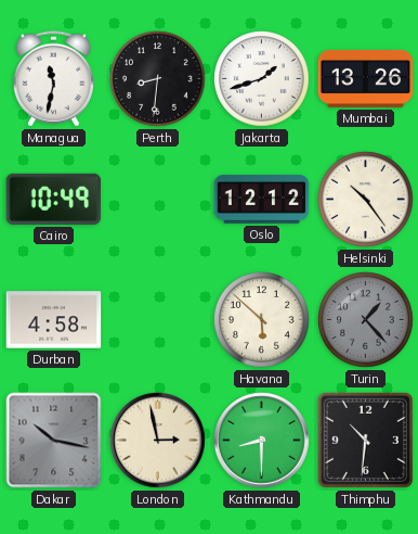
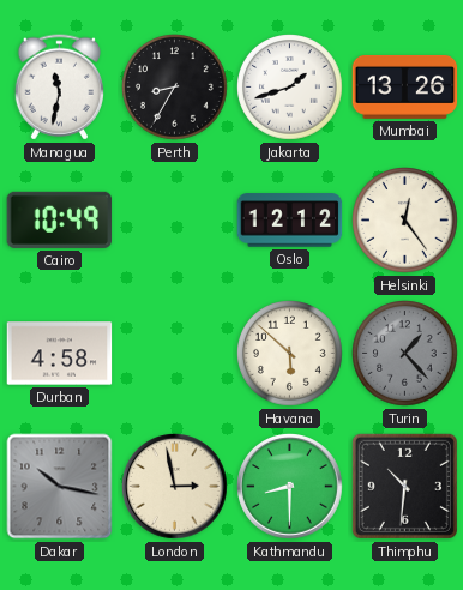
Perth: 8:31 -> 8:35
Helsinki: 10:24 -> 12:24
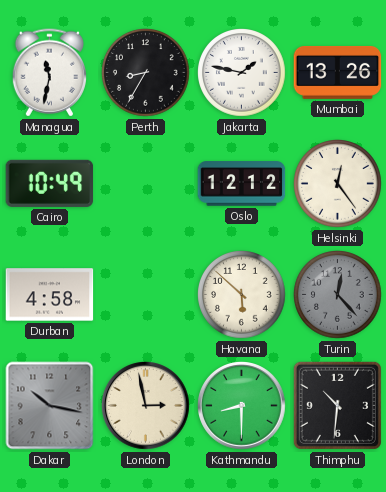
Jakarta: 1:42 -> 1:47
Turin: 1:23 -> 12:23
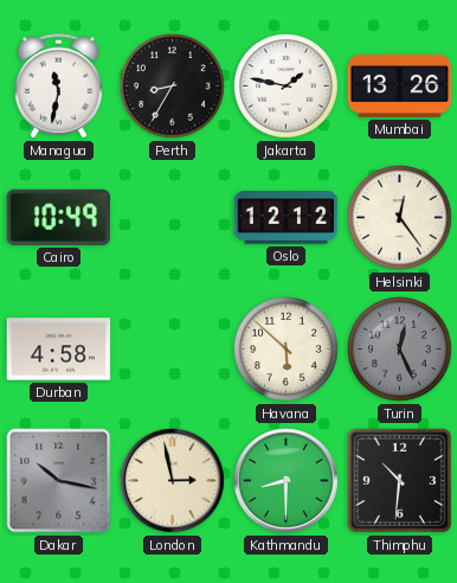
Turin: 12:23 -> 12:26
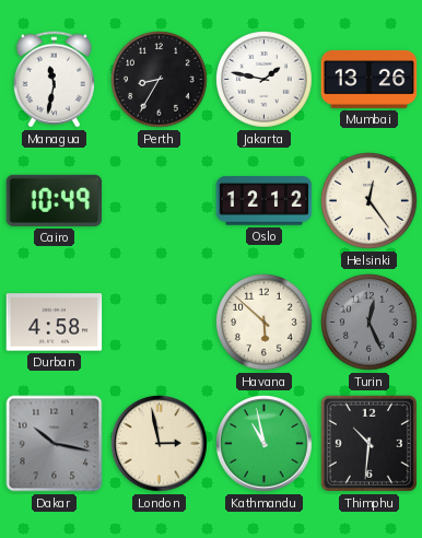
Kathmandu: 8:30 -> 10:58
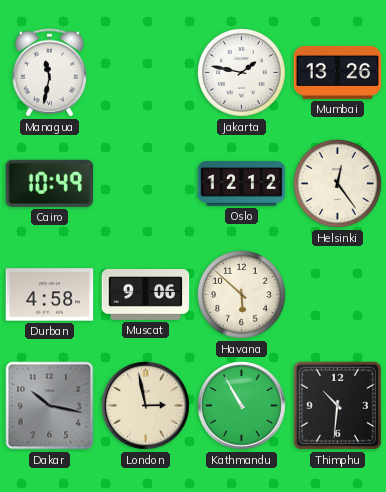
Perth: 8:35 -> none
Muscat: none -> 9:06
Turin: 12:26 -> none
Kathmandu: 10:58 -> 10:55
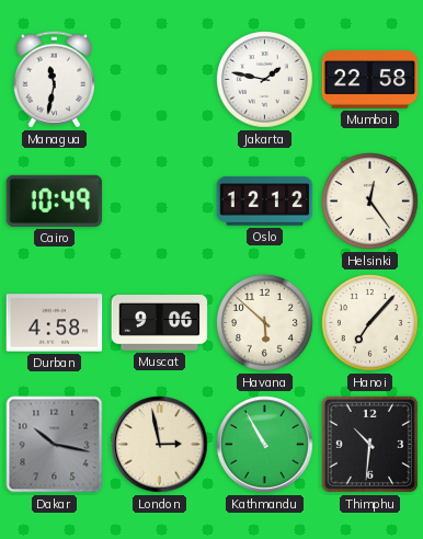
Mumbai: 13:26 -> 22:58
Hanoi: none -> 7:07
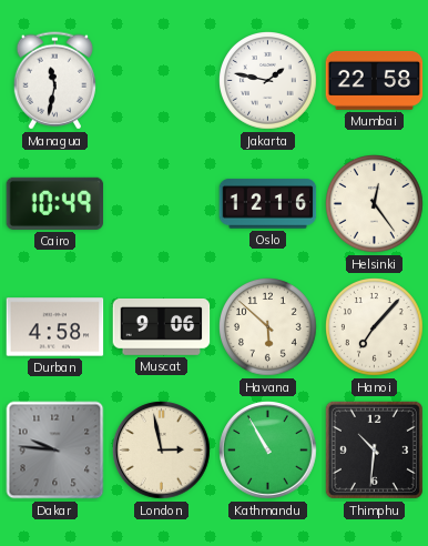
Oslo: 12:12 -> 12:16
Dakar: 10:17 -> 9:46
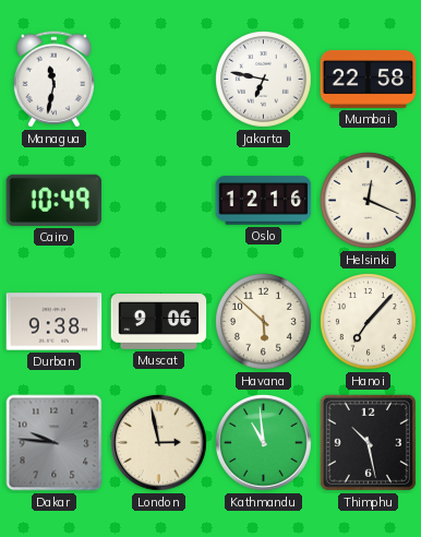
Jakarta: 1:47 -> 6:47
Helsinki: 12:24 -> 12:19
Durban: 4:58 -> 9:38
Kathmandu: 10:55 -> 10:59
Thimphu: 10:31 -> 10:28
